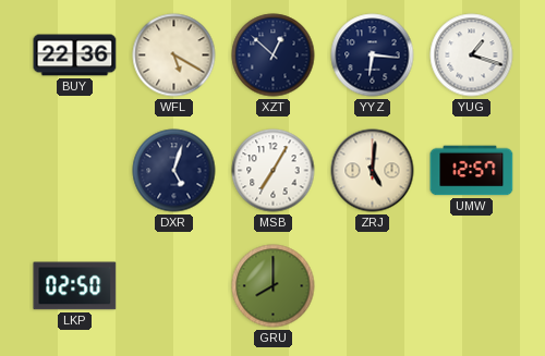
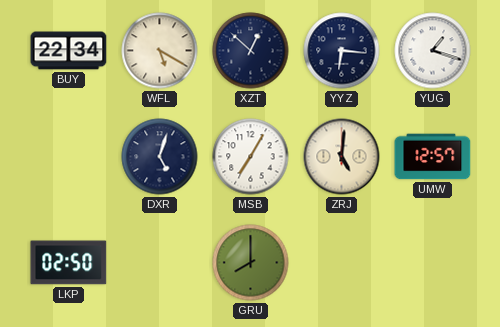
BUY: 22:36 -> 22:34
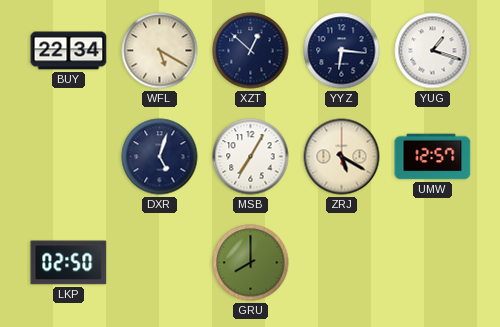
ZRJ: 5:01 -> 5:20
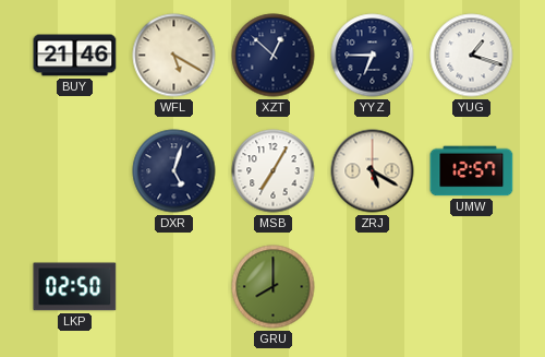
BUY: 22:34 -> 21:46
YYZ: 6:16 -> 6:45
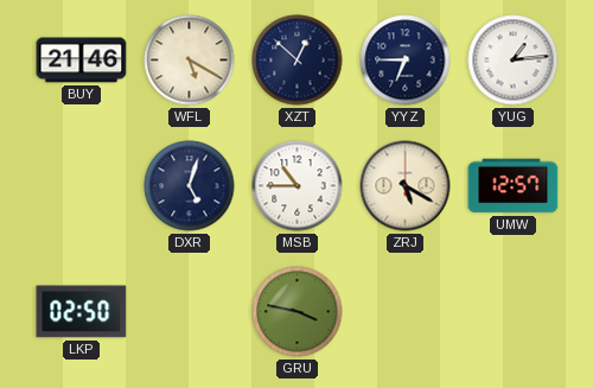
YUG: 1:18 -> 1:14
MSB: 7:05 -> 10:45
GRU: 8:00 -> 3:47
